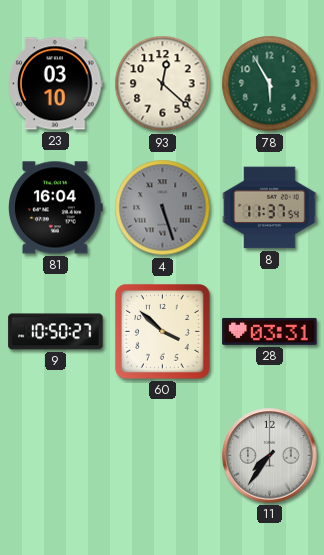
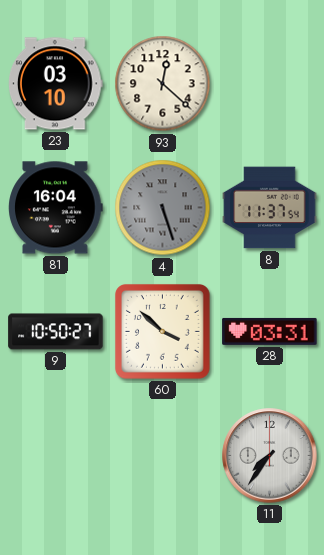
78: 5:55 -> none
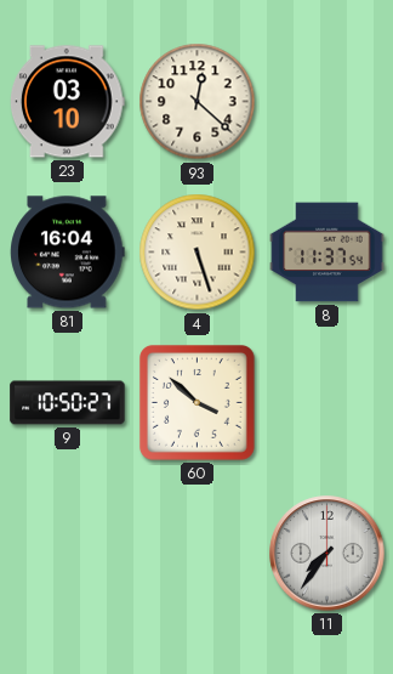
4 dial: grey -> cream
28: 03:31 -> none
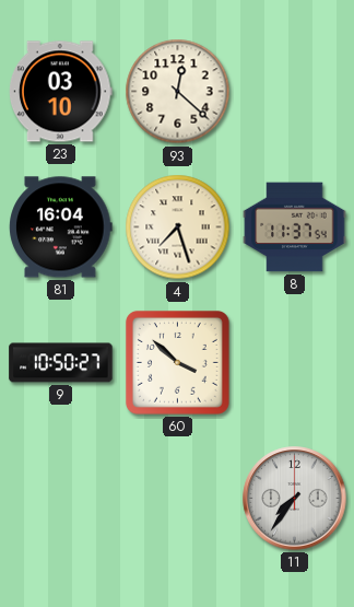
4: 5:27 -> 7:27
